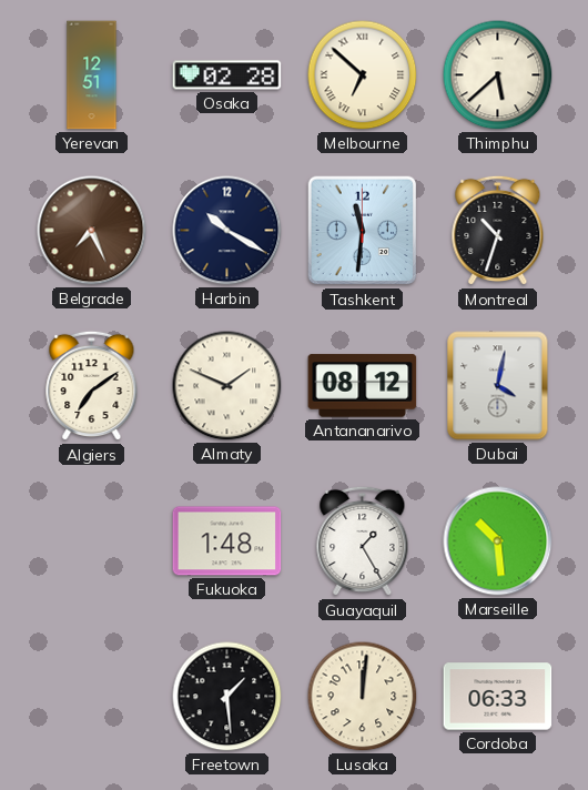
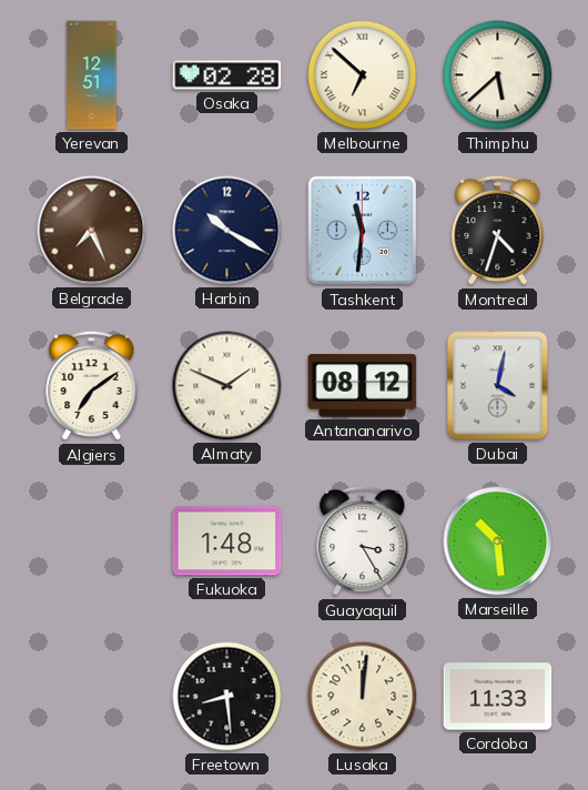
Montreal: 10:33 -> 4:33
Guayaquil: 1:25 -> 3:25
Freetown: 1:29 -> 8:29
Cordoba: 06:33 -> 11:33
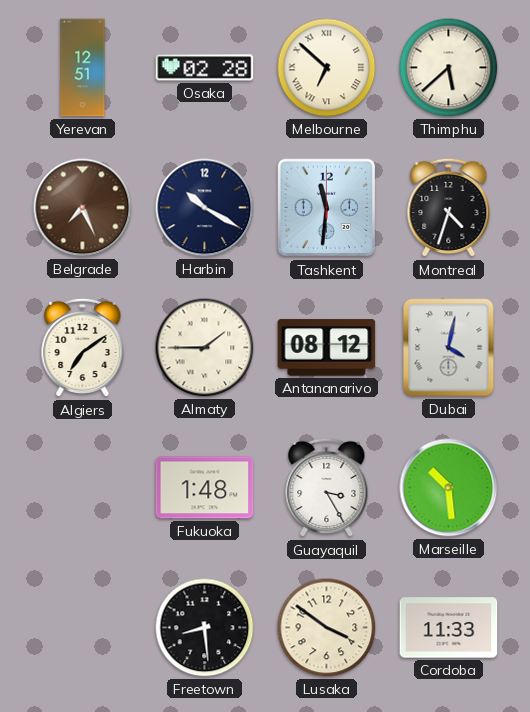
Almaty: 1:49 -> 1:45
Lusaka: 12:01 -> 3:51
